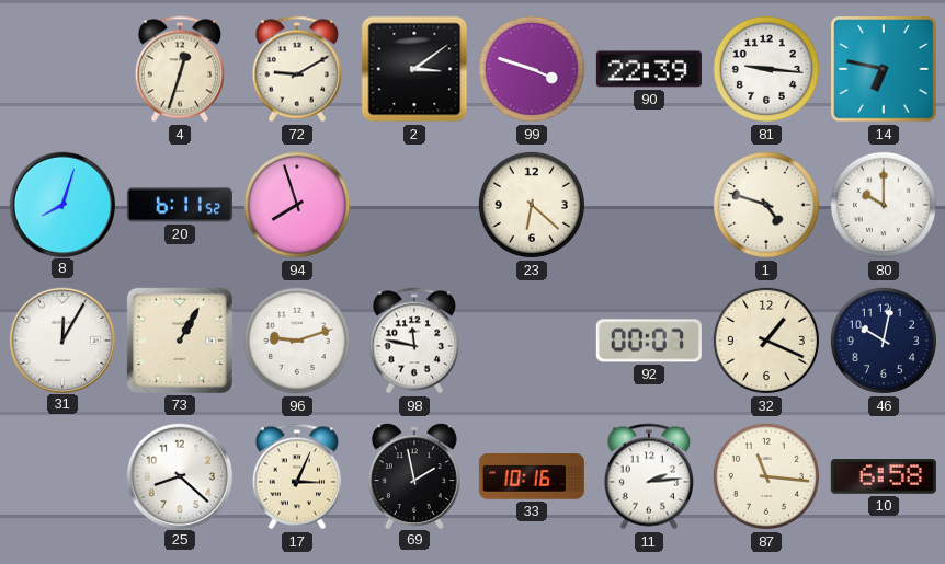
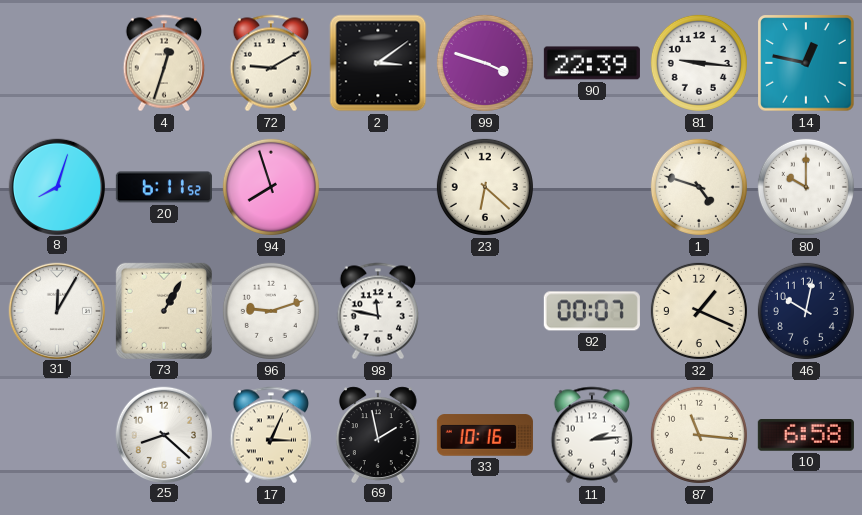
14: 6:47 -> 12:47
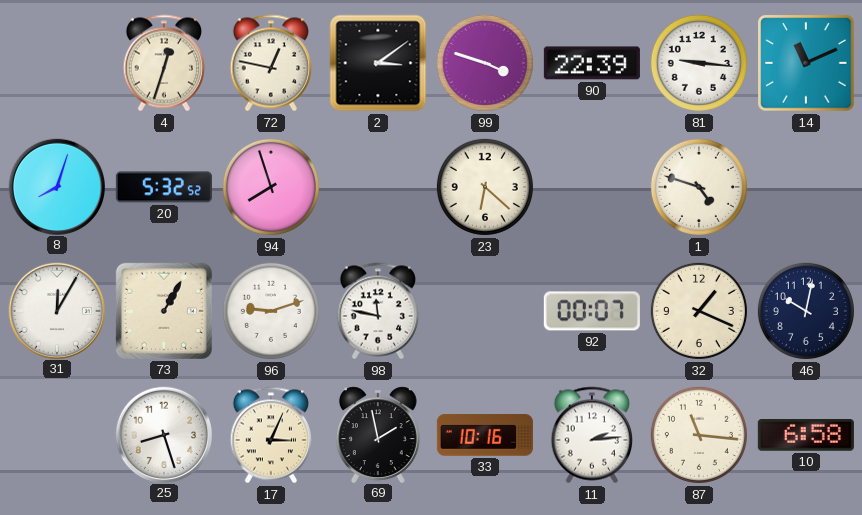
72: 9:10 -> 12:47
14: 12:47 -> 11:11
20: 6:11 -> 5:32
80: 10:00 -> none
25: 8:22 -> 8:27
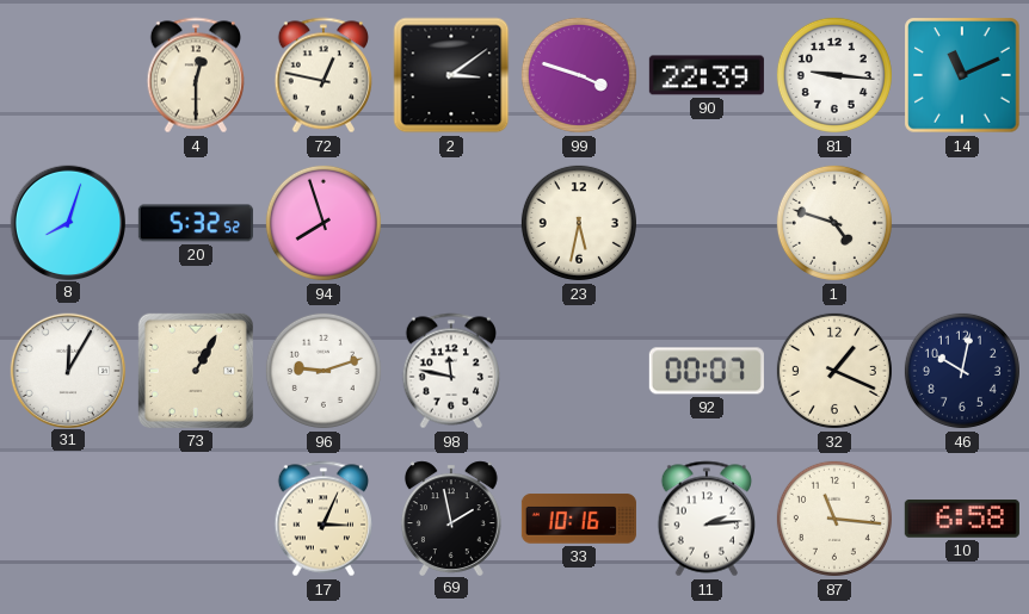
4: 12:33 -> 12:30
23: 6:22 -> 5:32
25: 8:27 -> none
